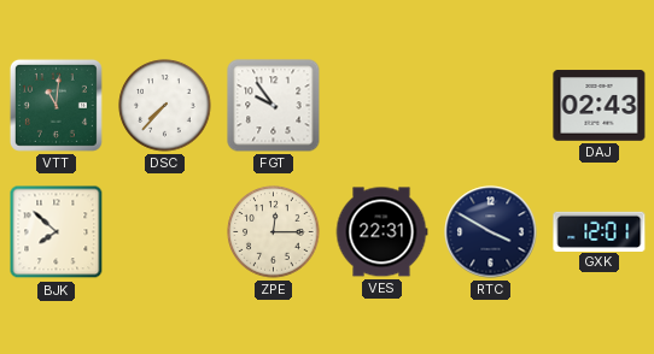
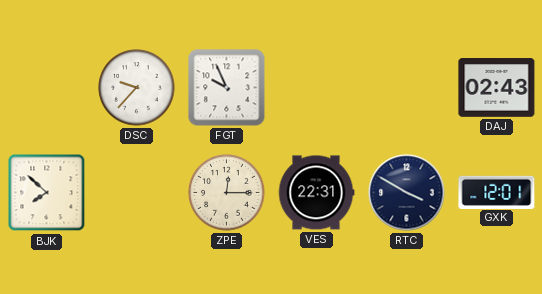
VTT: 11:01 -> none
DSC: 7:37 -> 9:37
FGT: 9:54 -> 9:56
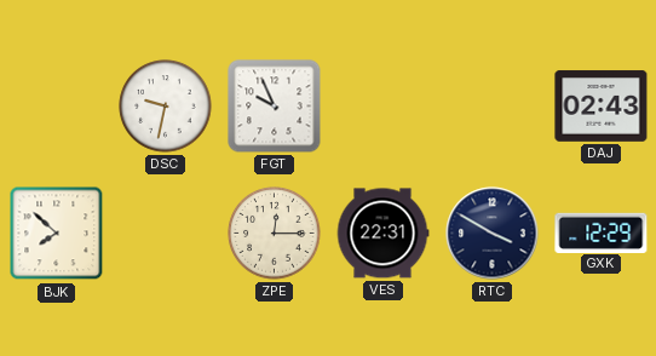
DSC: 9:37 -> 9:32
GXK: 12:01 -> 12:29
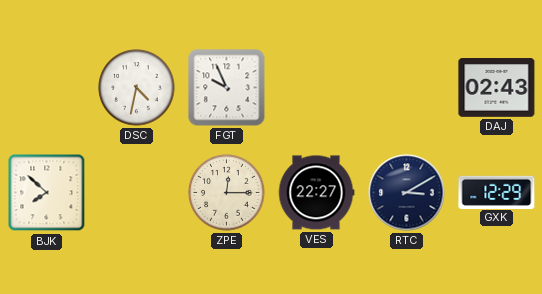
DSC: 9:32 -> 4:32
VES: 22:31 -> 22:27
RTC: 3:50 -> 3:10
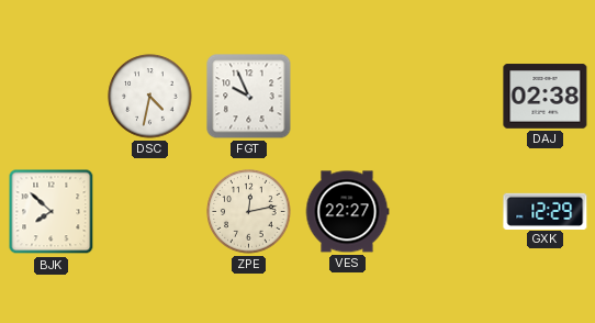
DAJ: 02:43 -> 02:38
ZPE: 12:15 -> 12:13
RTC: 3:10 -> none
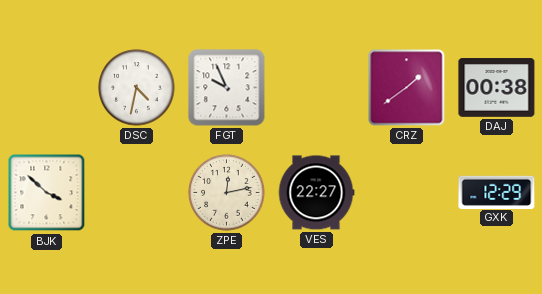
CRZ: none -> 1:39
DAJ: 02:38 -> 00:38
BJK: 7:52 -> 3:52
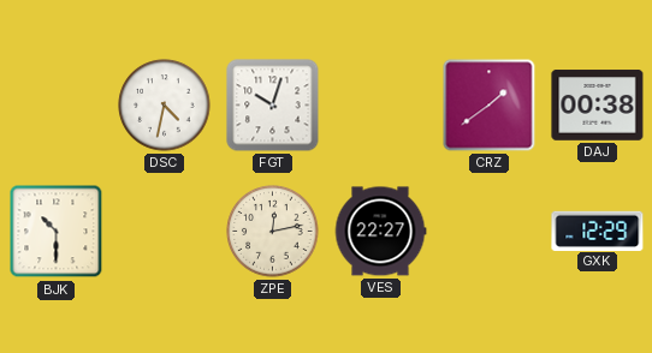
FGT: 9:56 -> 10:03
BJK: 3:52 -> 10:30
